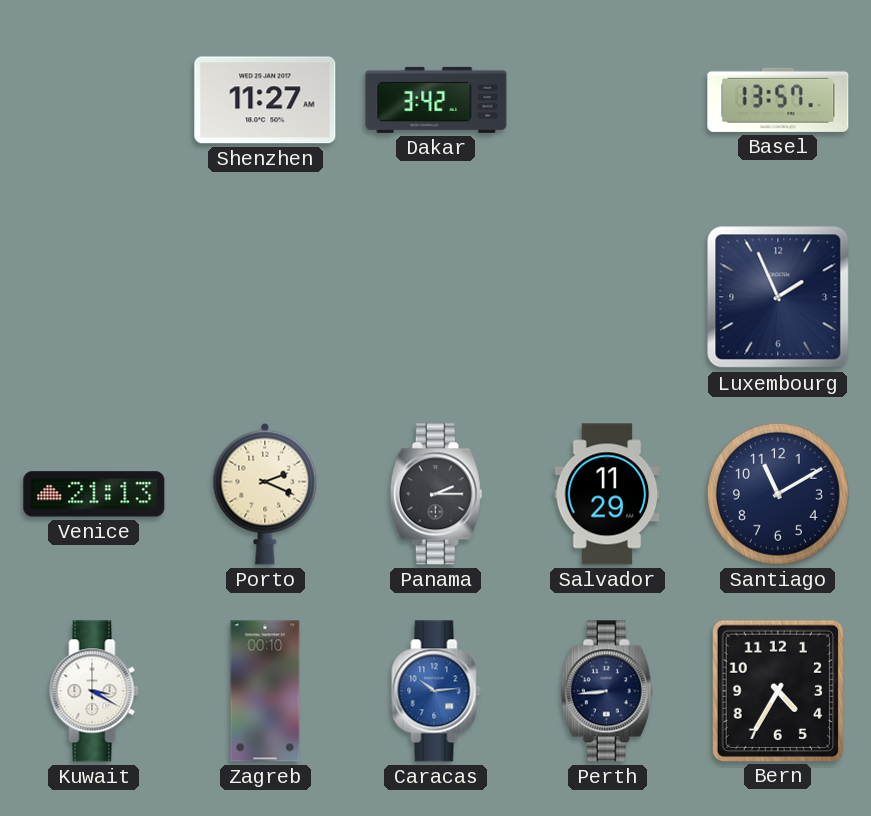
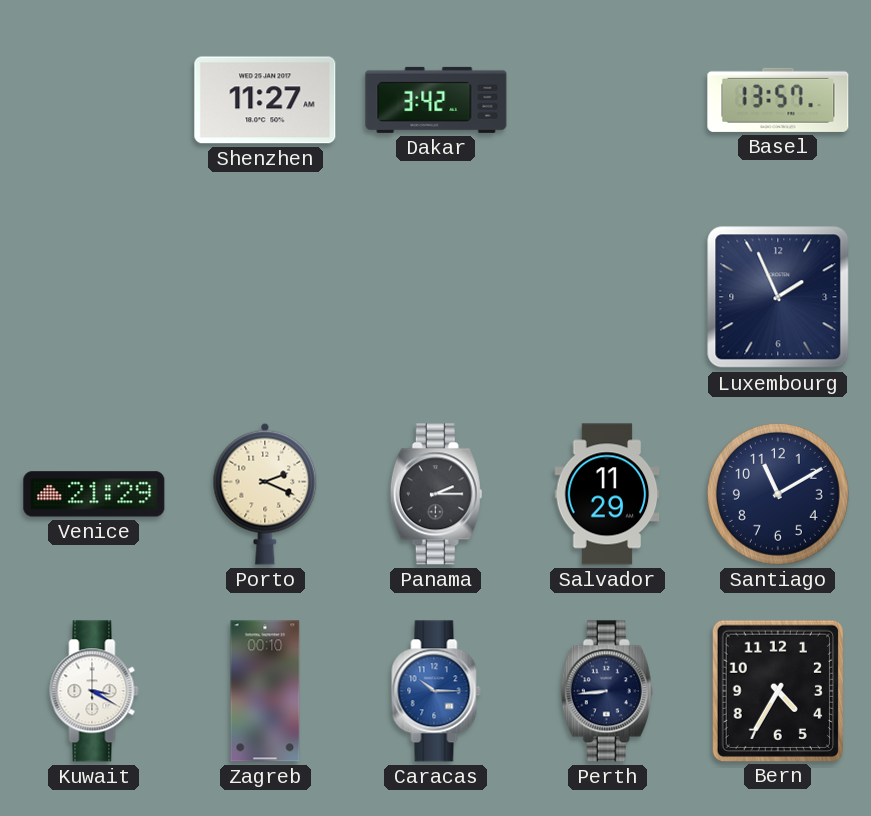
Venice: 21:13 -> 21:29
Caracas: 10:14 -> 10:15
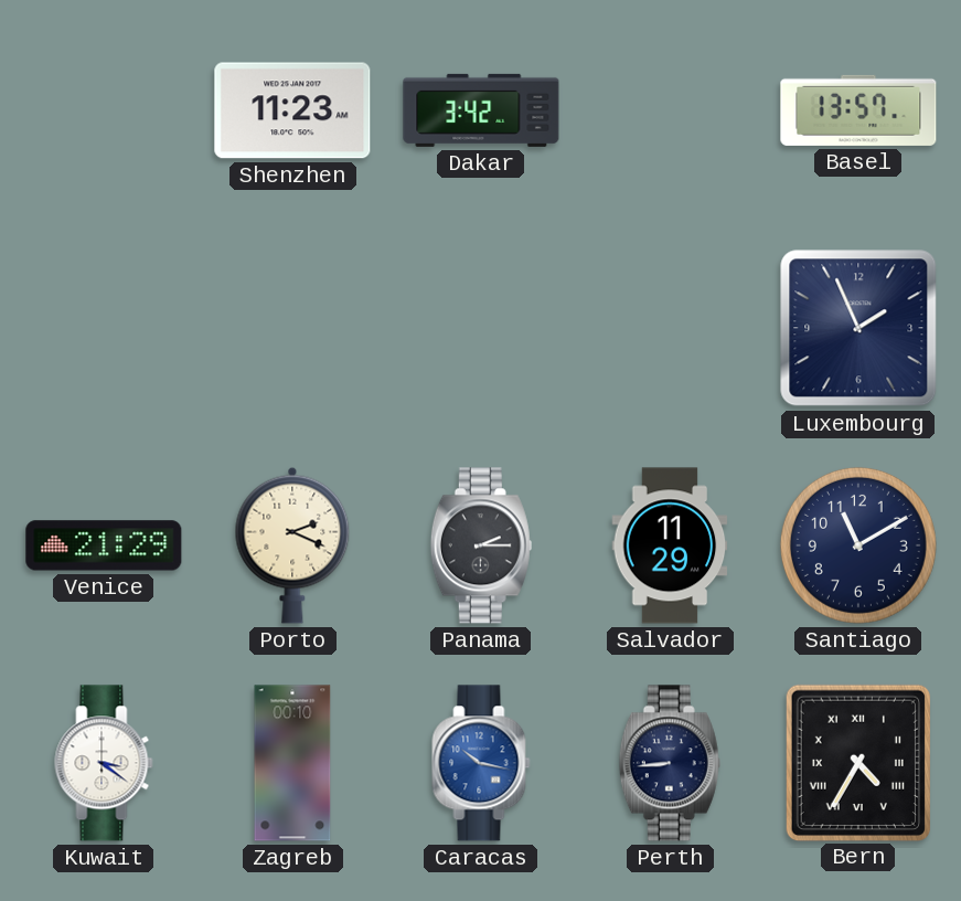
Shenzhen: 11:27 -> 11:23
Kuwait: 3:20 -> 3:21
Caracas: 10:15 -> 10:17
Bern numerals: Arabic -> Roman
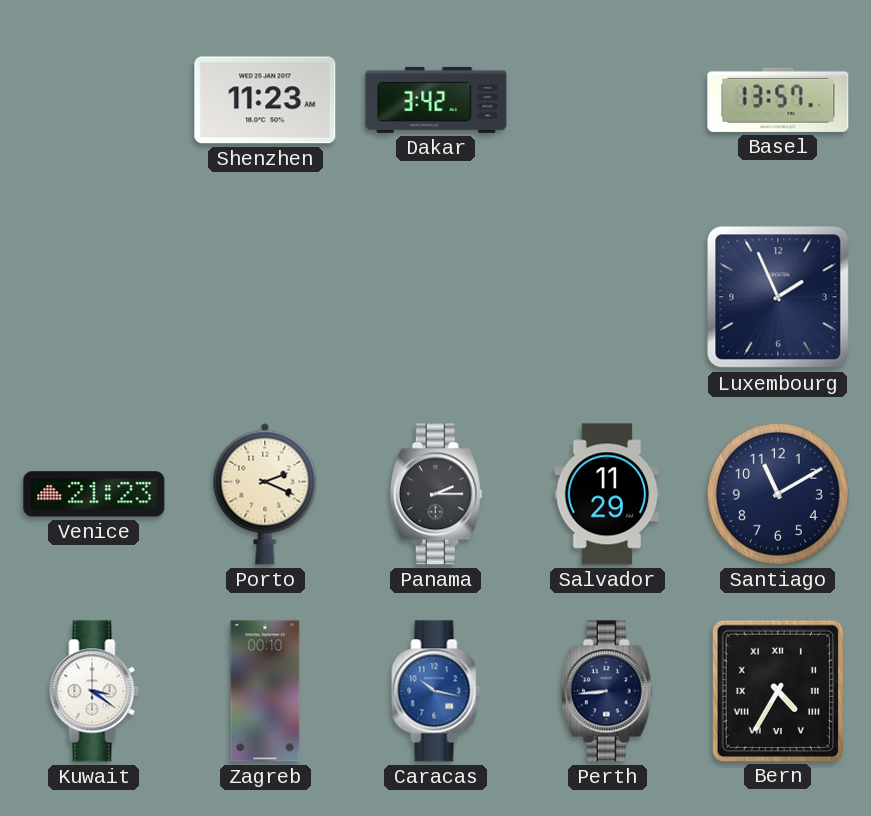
Venice: 21:29 -> 21:23
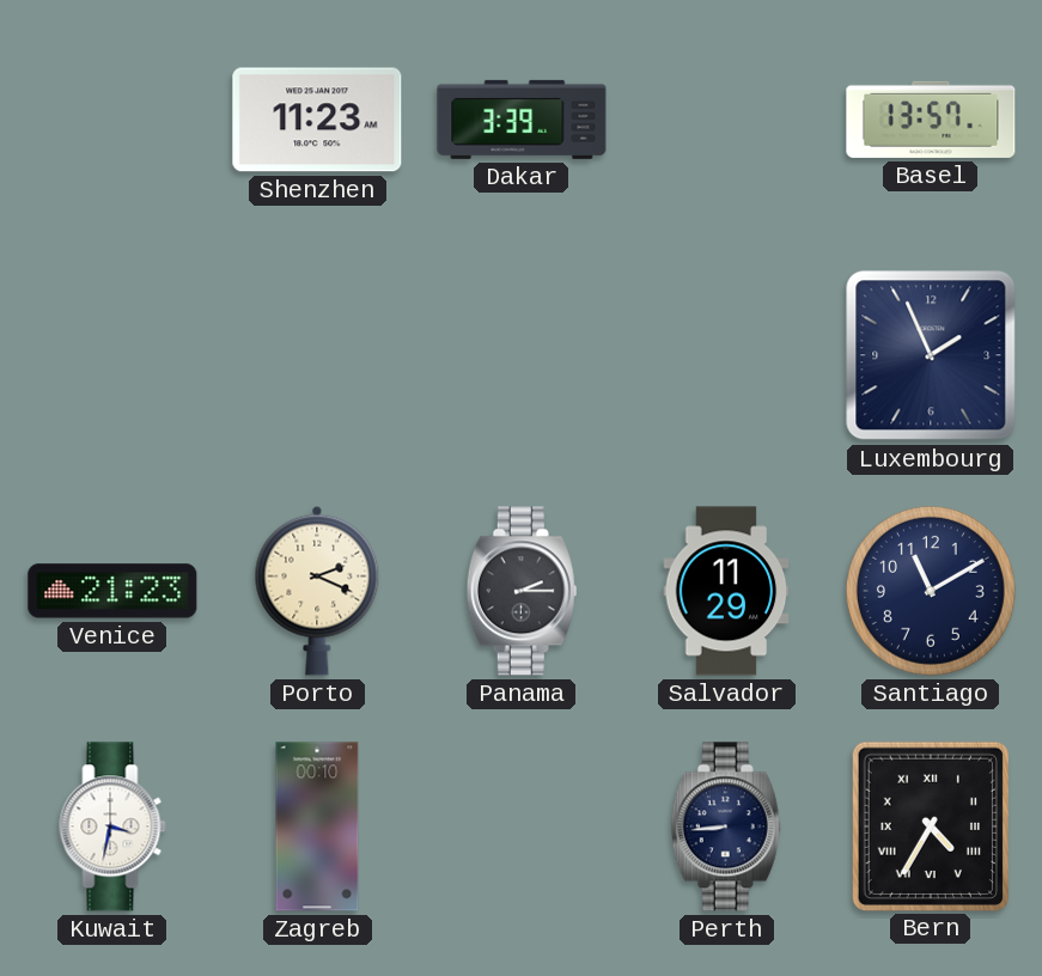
Dakar: 3:42 -> 3:39
Kuwait: 3:21 -> 3:32
Caracas: 10:17 -> none
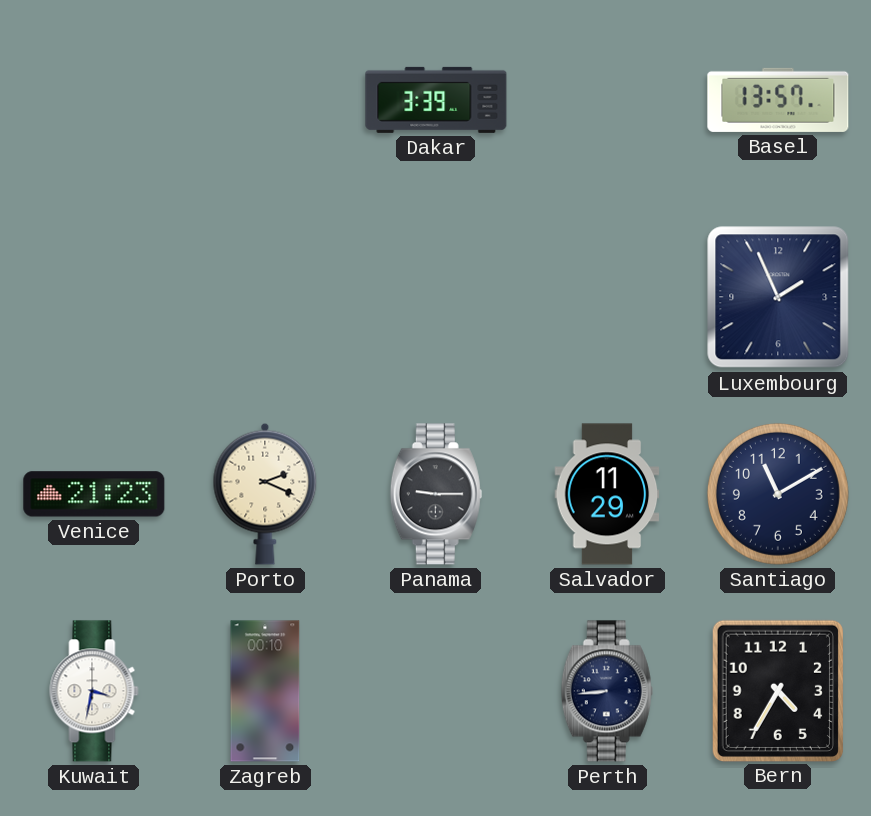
Shenzhen: 11:23 -> none
Panama: 2:15 -> 9:15
Bern numerals: Roman -> Arabic
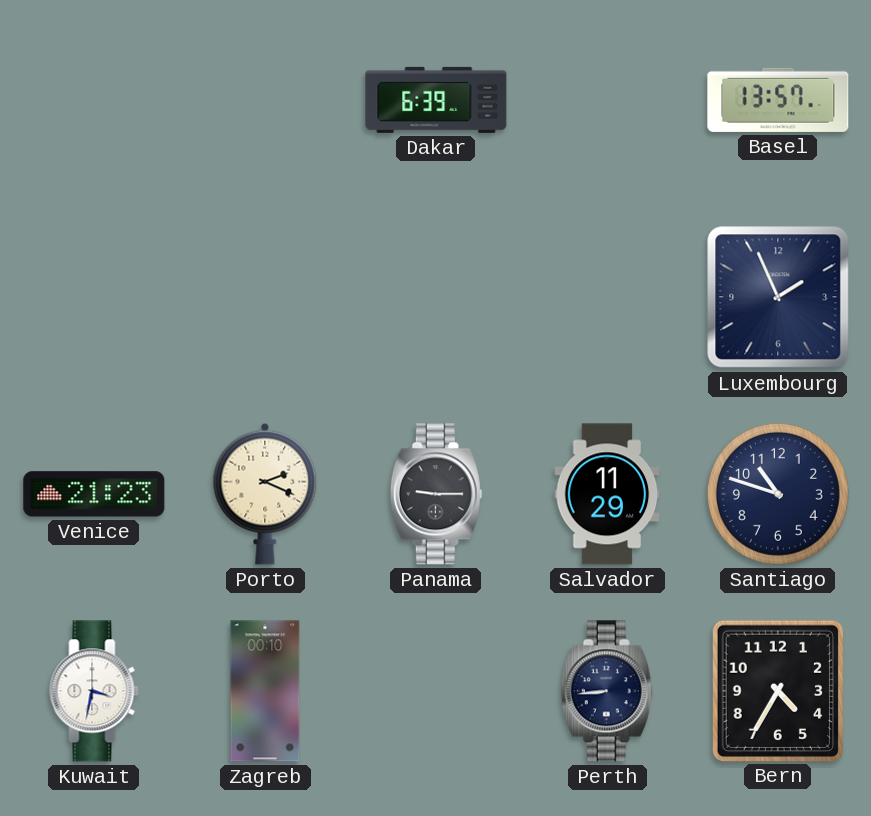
Dakar: 3:39 -> 6:39
Santiago: 11:10 -> 10:48
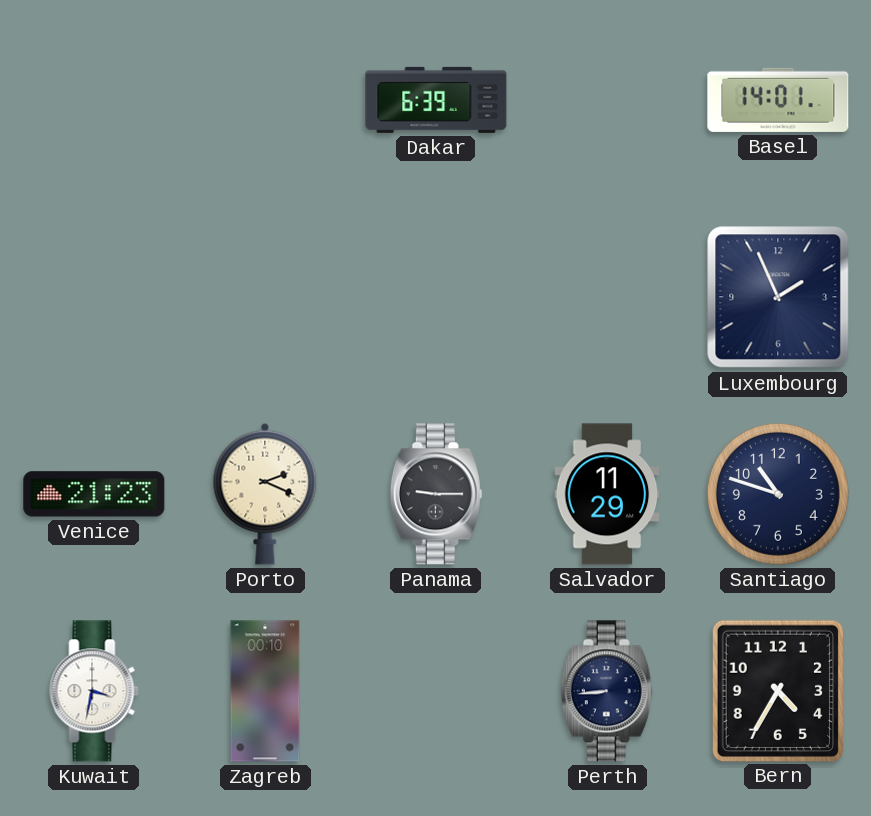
Basel: 13:57 -> 14:01
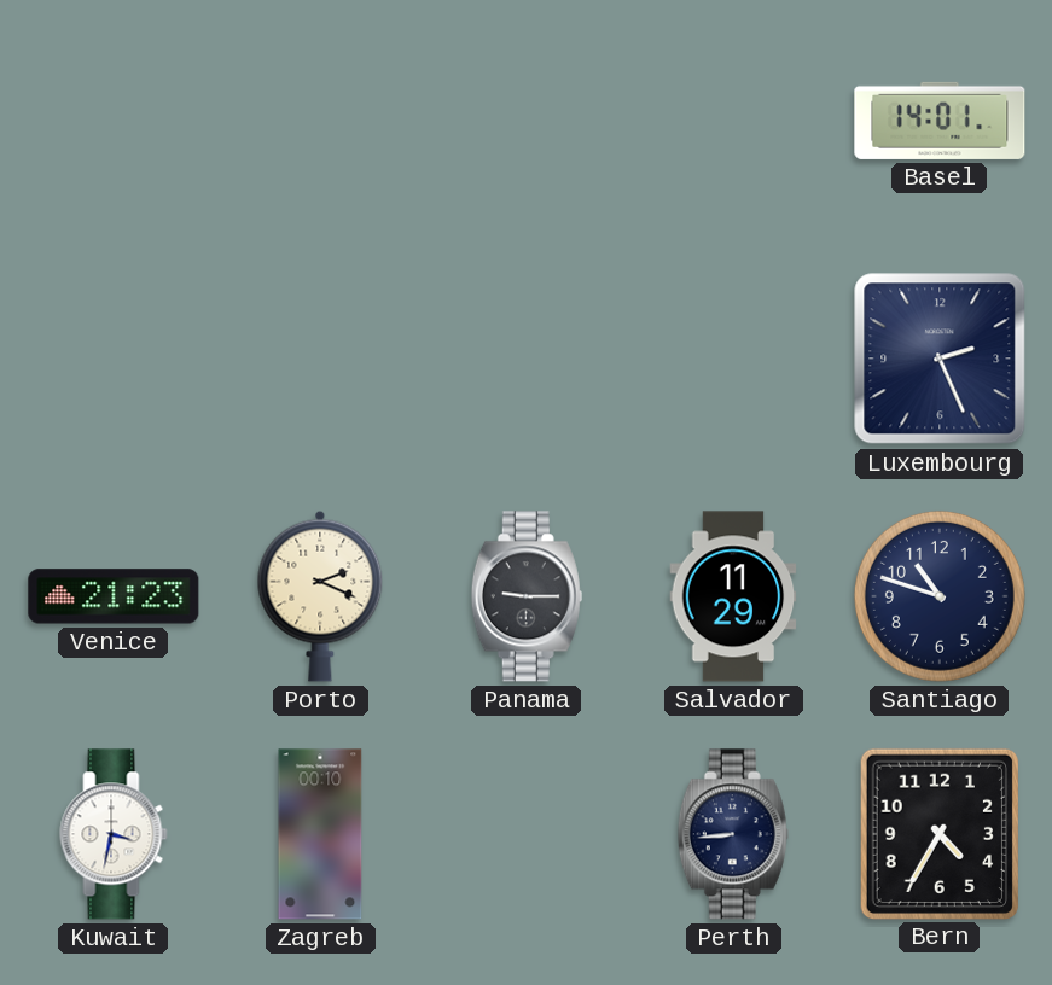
Dakar: 6:39 -> none
Luxembourg: 1:56 -> 2:26
